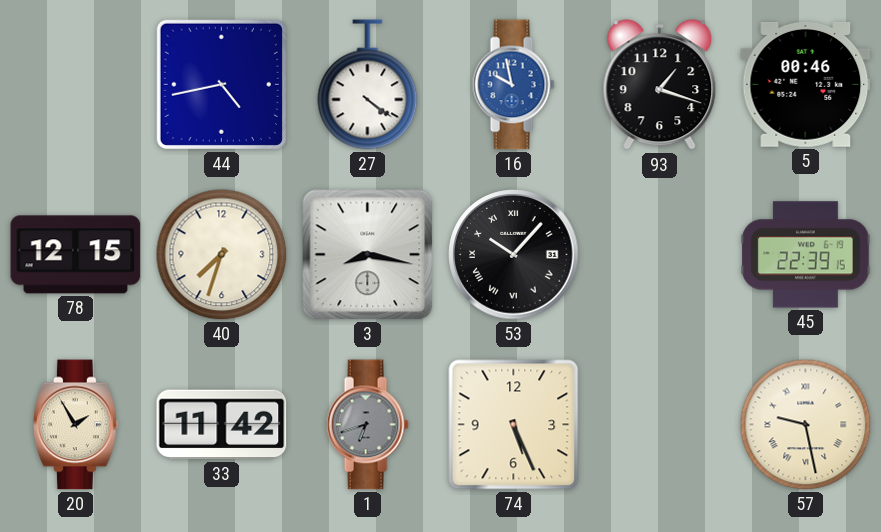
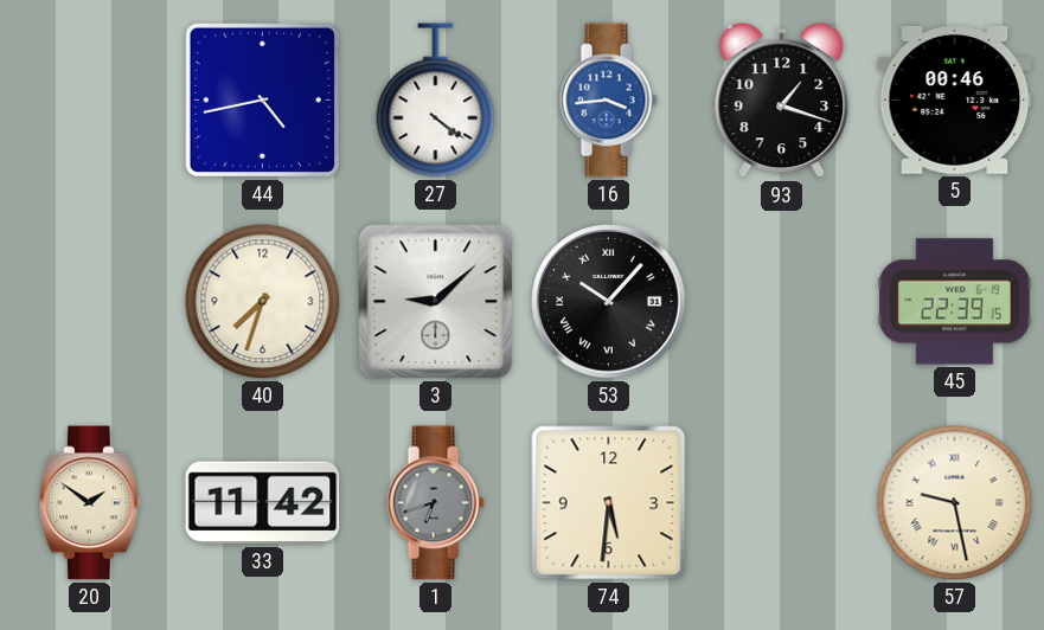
16: 9:58 -> 3:44
78: 12:15 -> none
3: 8:17 -> 9:08
20: 1:55 -> 1:51
74: 5:26 -> 5:31
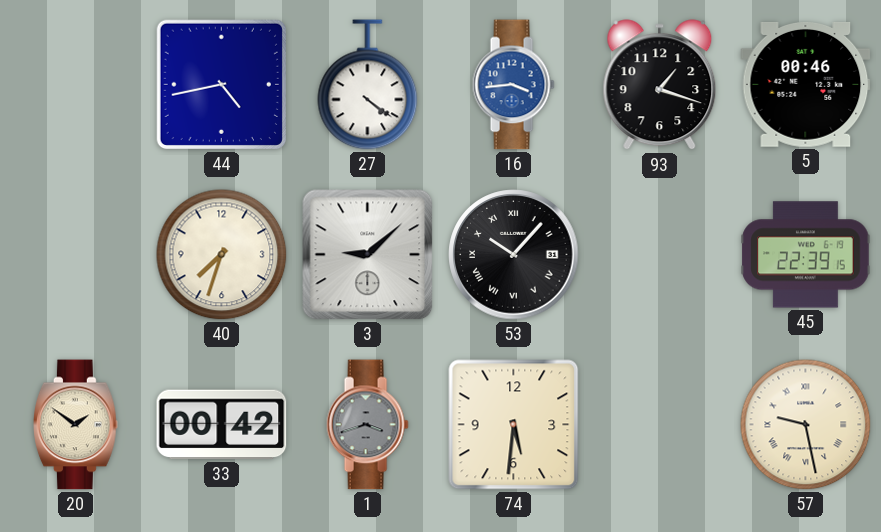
33: 11:42 -> 00:42
1: 6:42 -> 3:42
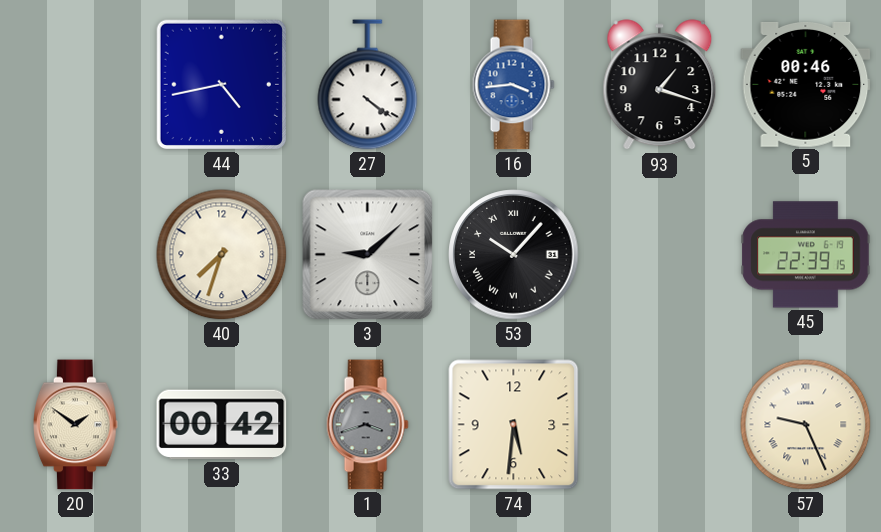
57: 9:28 -> 9:26
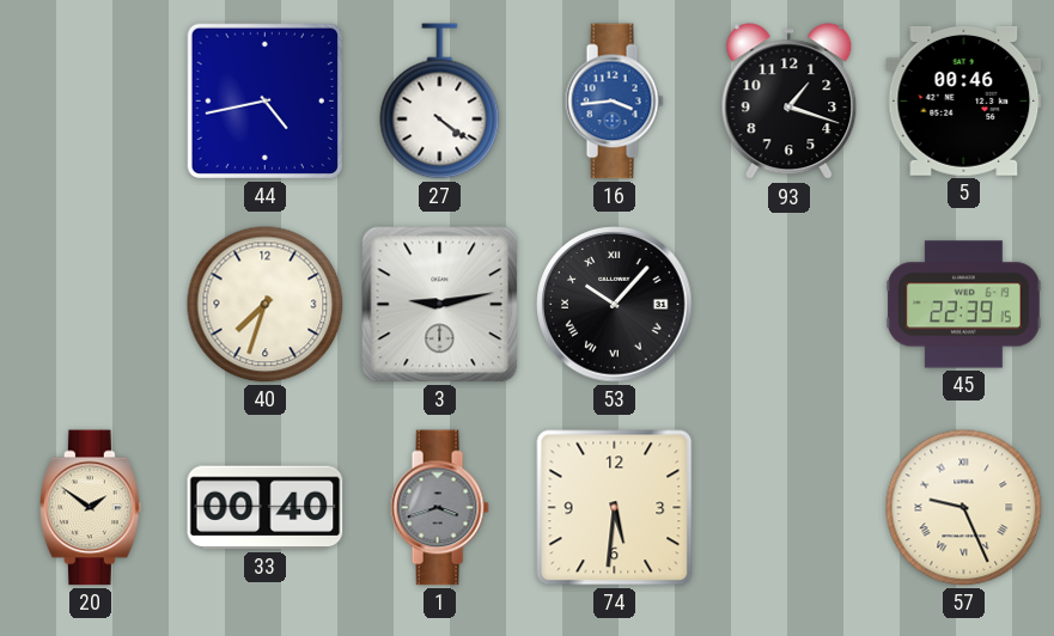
3: 9:08 -> 9:13
33: 00:42 -> 00:40
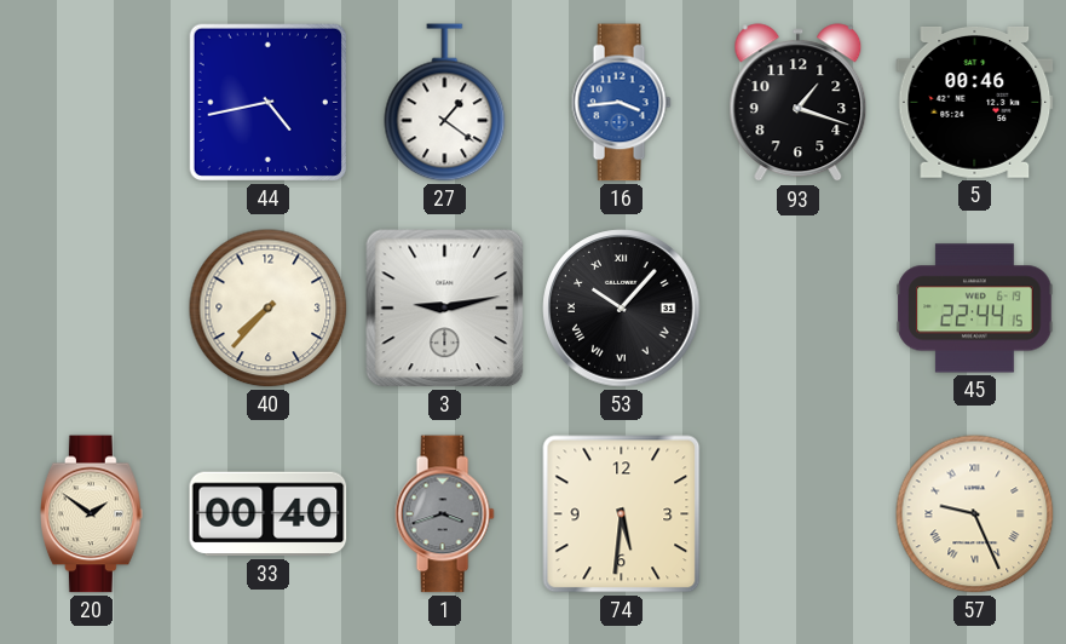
27: 4:21 -> 1:21
40: 7:33 -> 7:37
45: 22:39 -> 22:44
